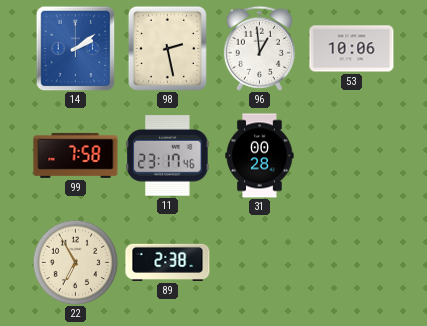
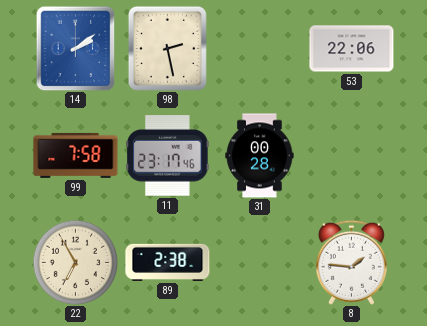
96: 12:59 -> none
53: 10:06 -> 22:06
8: none -> 1:46
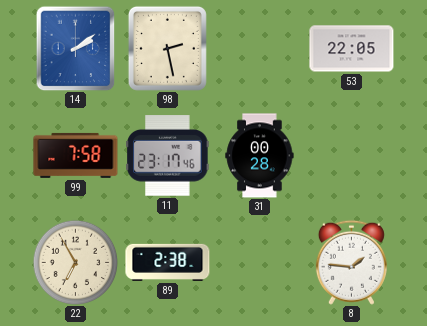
53: 22:06 -> 22:05
